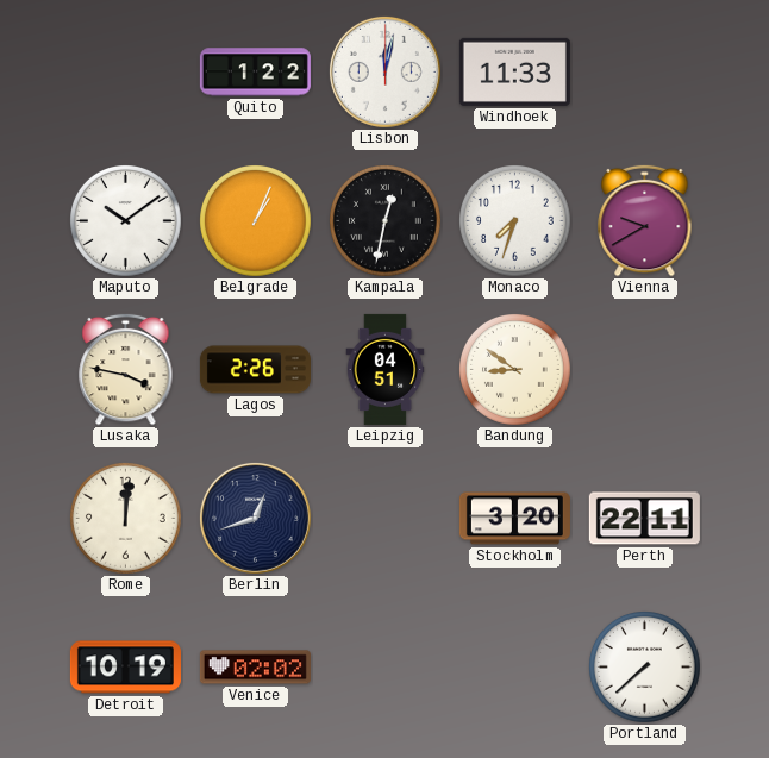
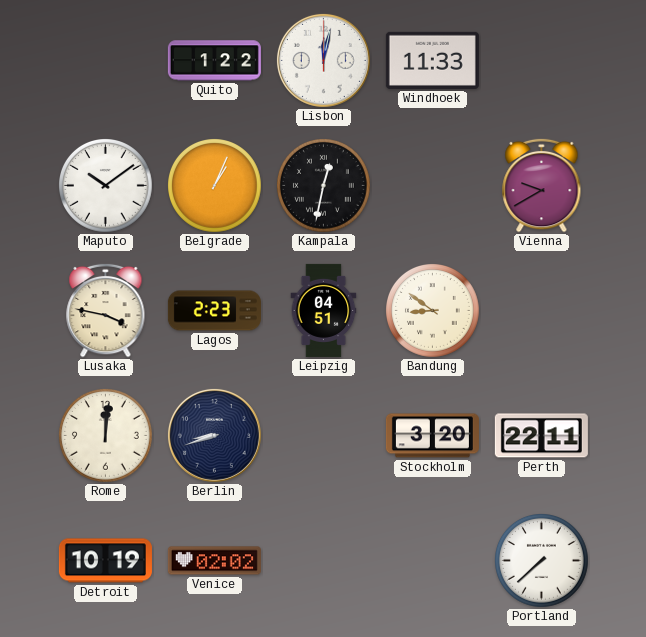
Monaco: 7:33 -> none
Lagos: 2:26 -> 2:23
Berlin: 12:42 -> 8:42
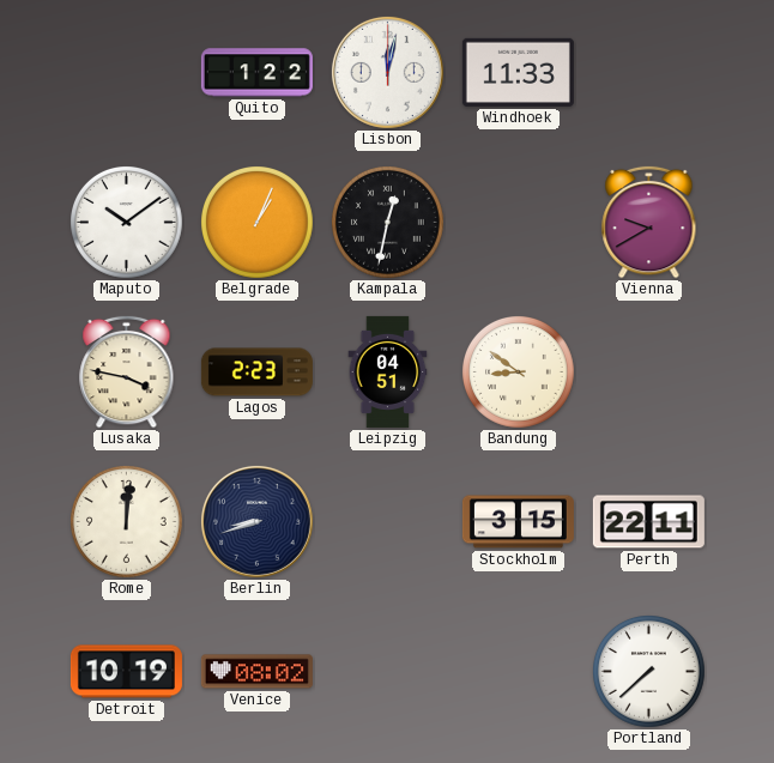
Stockholm: 3:20 -> 3:15
Venice: 02:02 -> 08:02
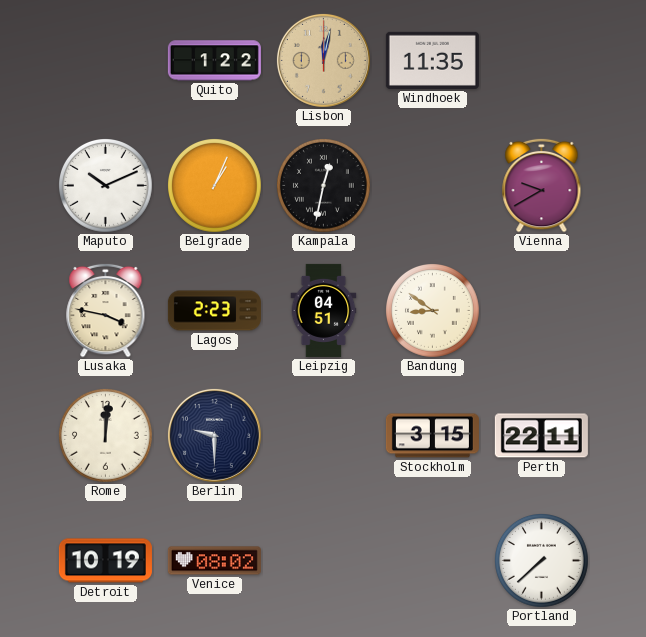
Lisbon dial: white -> champagne
Windhoek: 11:33 -> 11:35
Maputo: 10:09 -> 10:11
Berlin: 8:42 -> 9:30
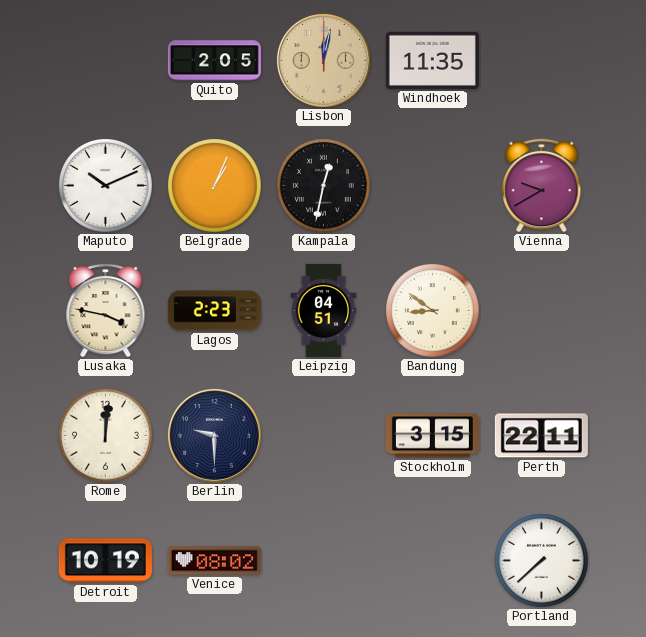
Quito: 1:22 -> 2:05
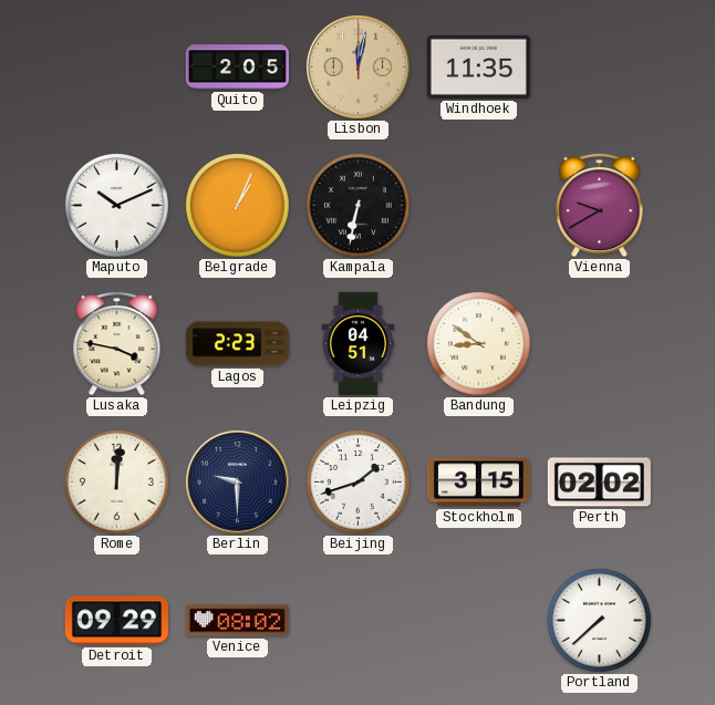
Kampala: 12:32 -> 6:32
Beijing: none -> 1:42
Perth: 22:11 -> 02:02
Detroit: 10:19 -> 09:29
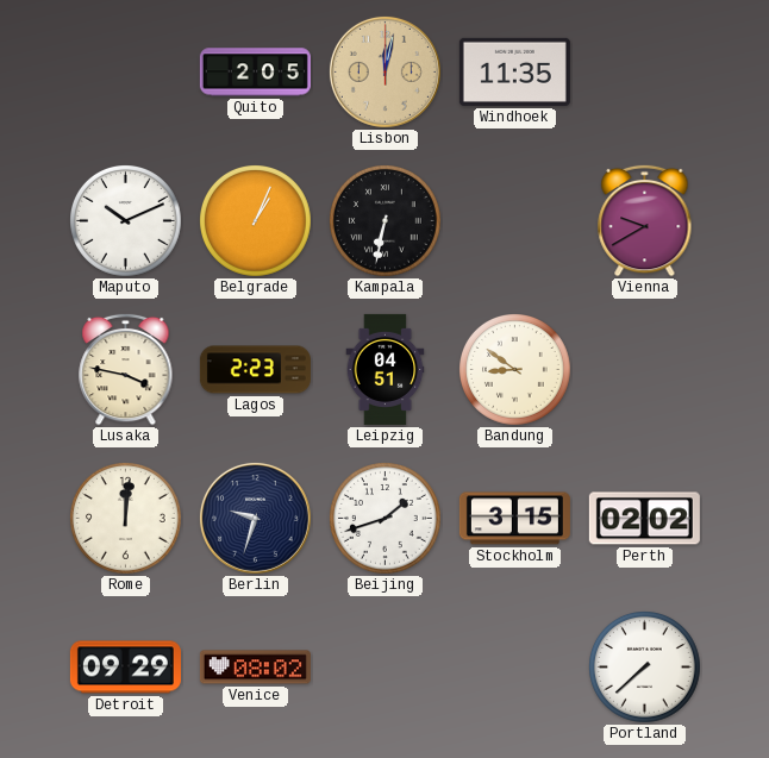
Berlin: 9:30 -> 9:33
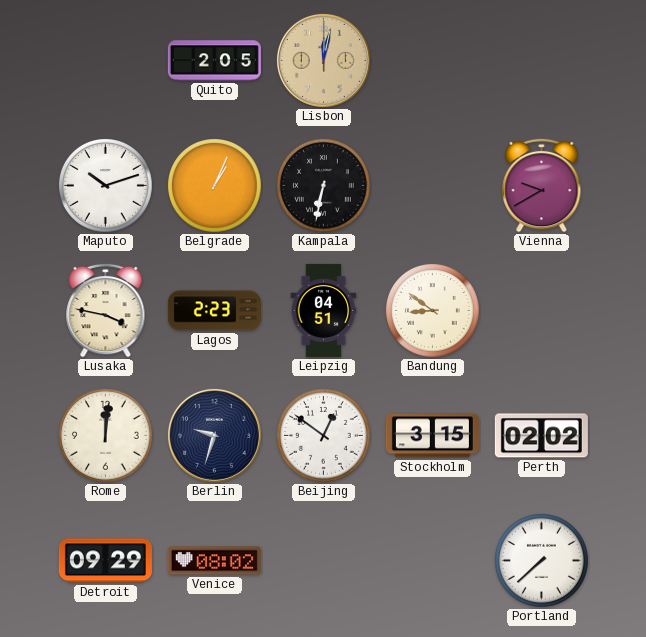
Windhoek: 11:35 -> none
Maputo: 10:11 -> 10:12
Beijing: 1:42 -> 12:51
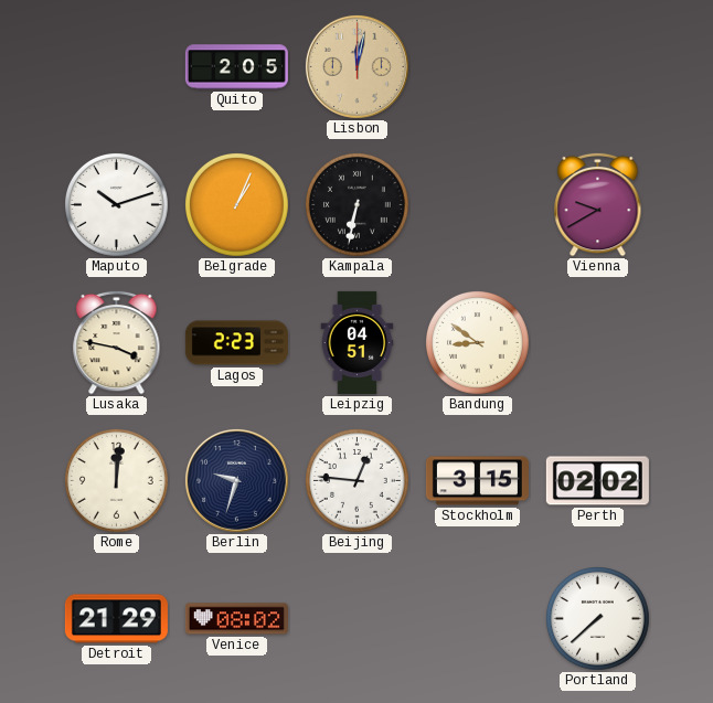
Beijing: 12:51 -> 12:46
Detroit: 09:29 -> 21:29
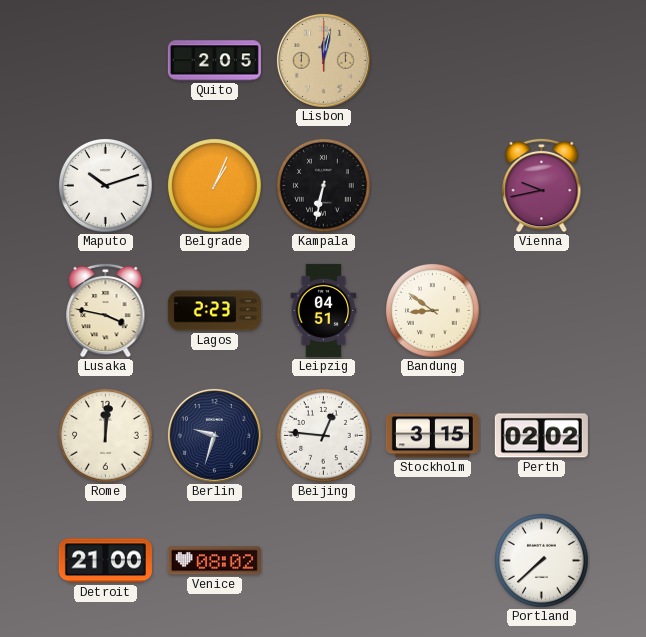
Vienna: 9:40 -> 9:43
Detroit: 21:29 -> 21:00
